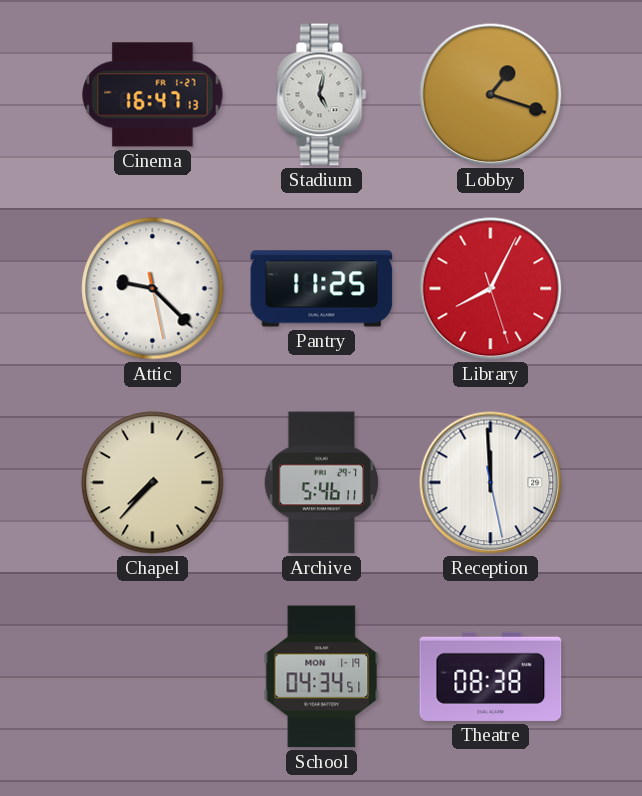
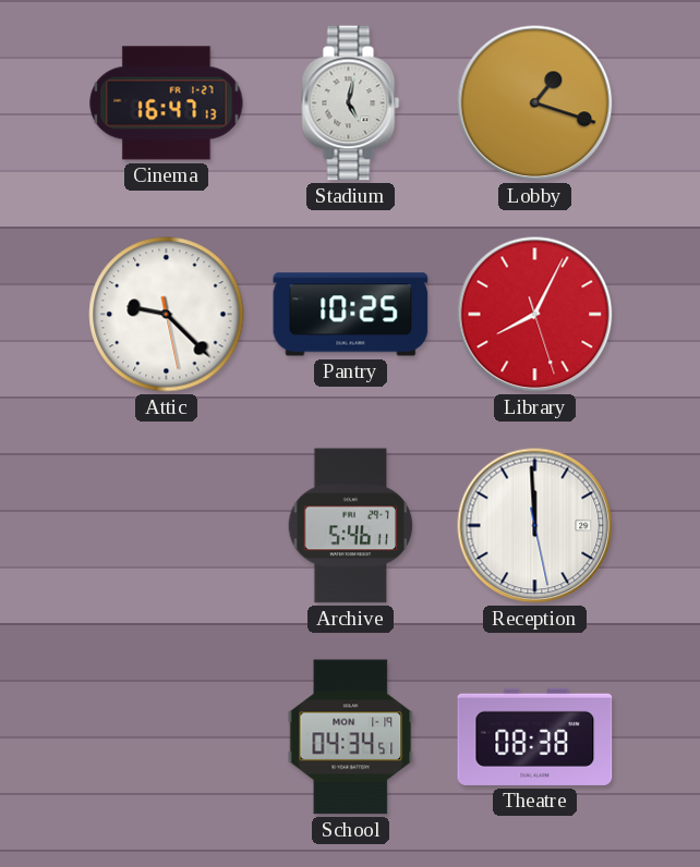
Pantry: 11:25 -> 10:25
Chapel: 7:37 -> none
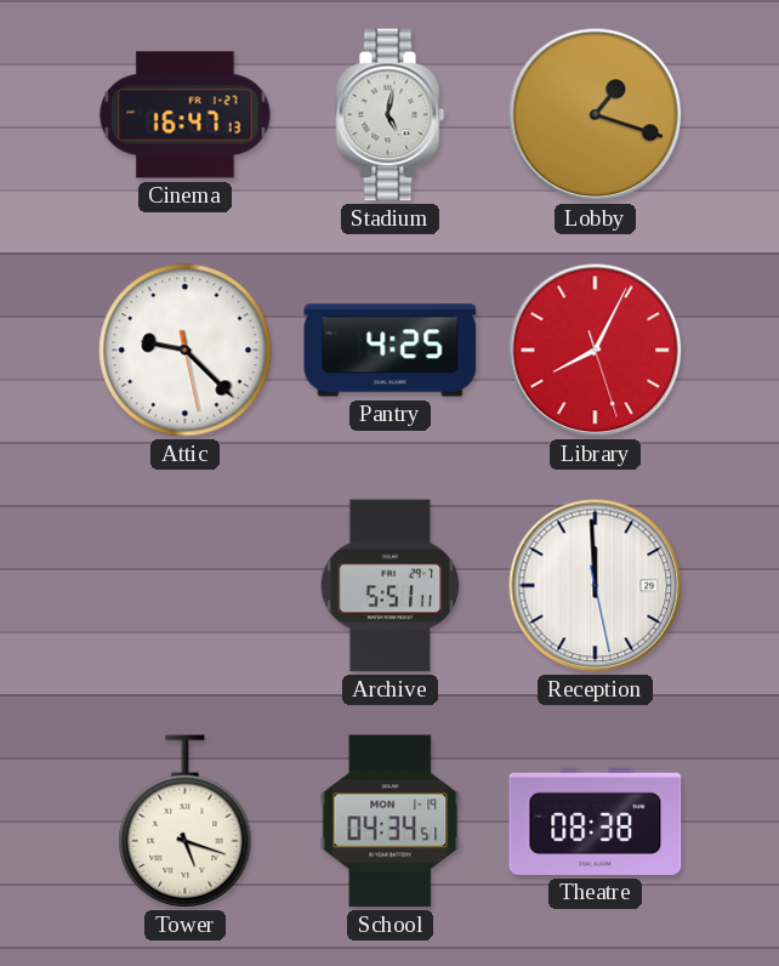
Pantry: 10:25 -> 4:25
Archive: 5:46 -> 5:51
Tower: none -> 5:18
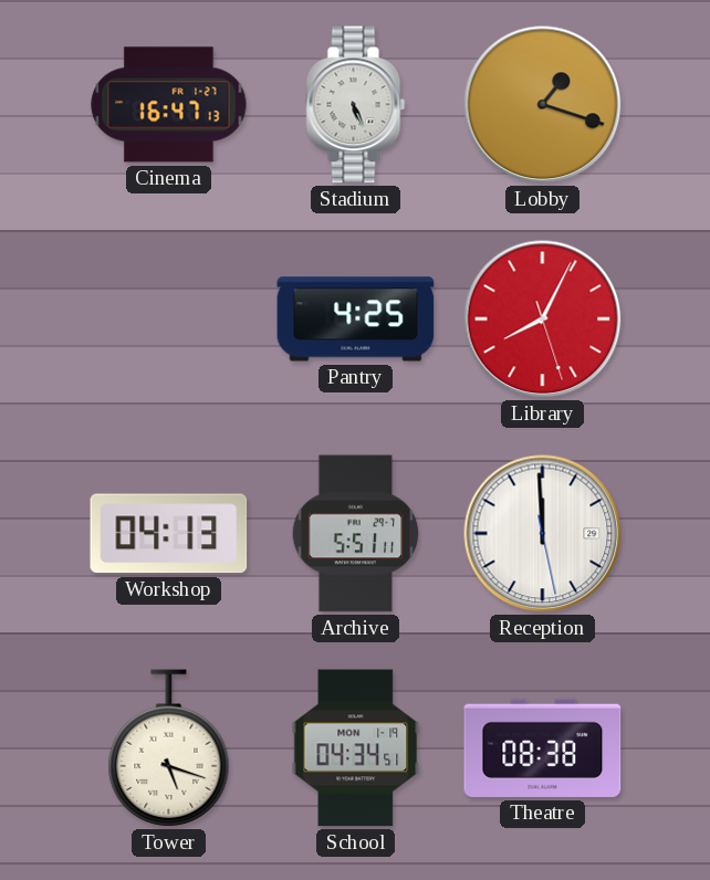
Stadium: 5:02 -> 5:26
Attic: 9:22 -> none
Workshop: none -> 04:13
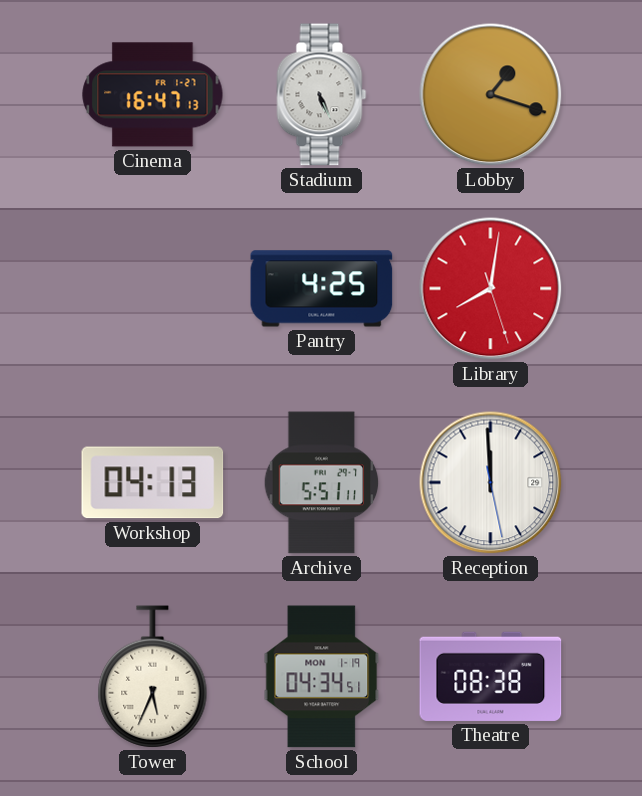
Library: 8:04 -> 8:01
Tower: 5:18 -> 5:34
